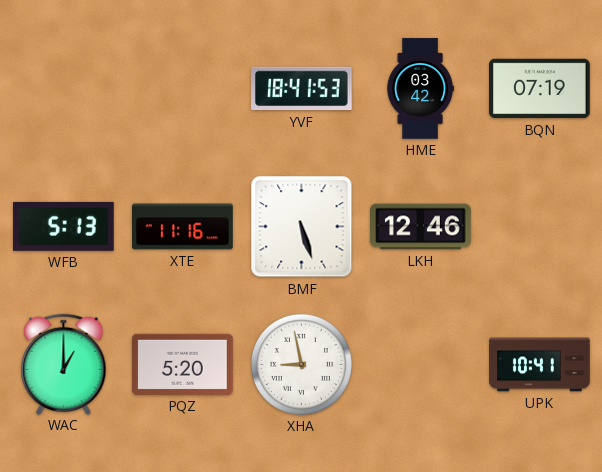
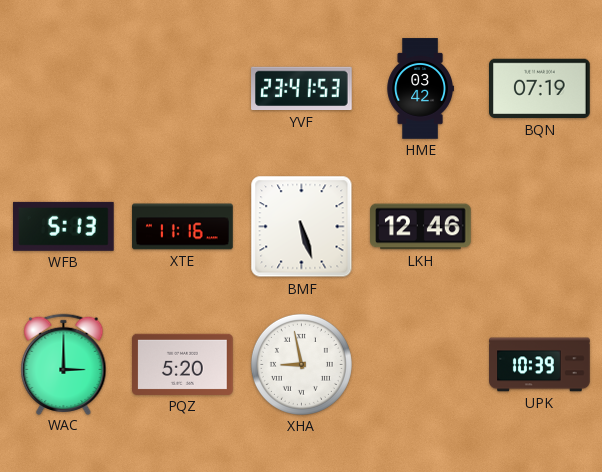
YVF: 18:41 -> 23:41
WAC: 1:00 -> 3:00
UPK: 10:41 -> 10:39
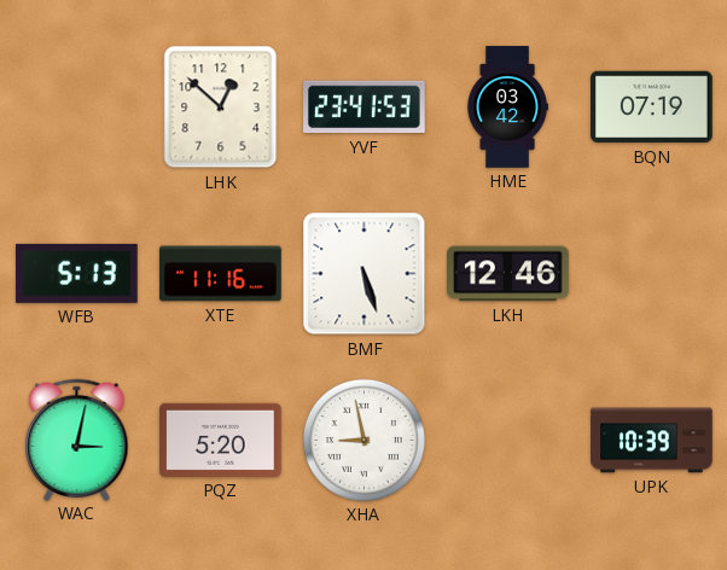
LHK: none -> 12:52
WAC: 3:00 -> 3:02
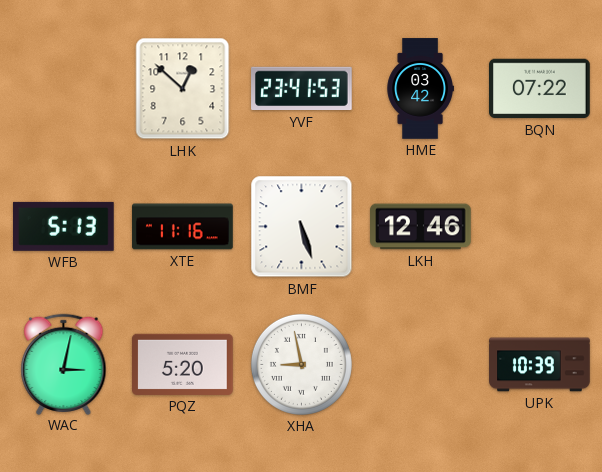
BQN: 07:19 -> 07:22
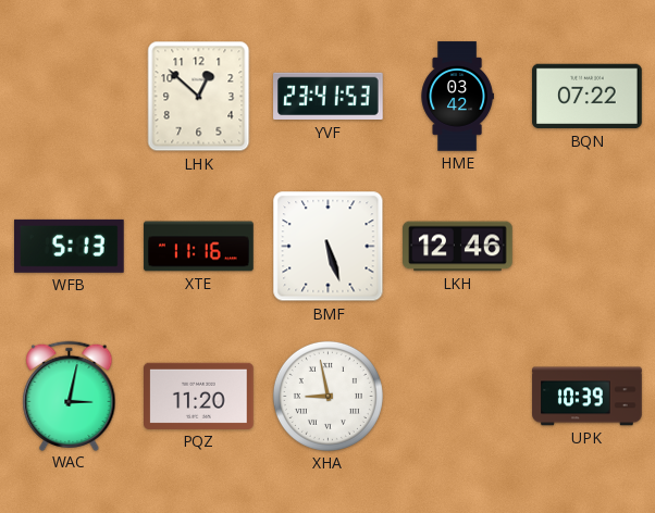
PQZ: 5:20 -> 11:20
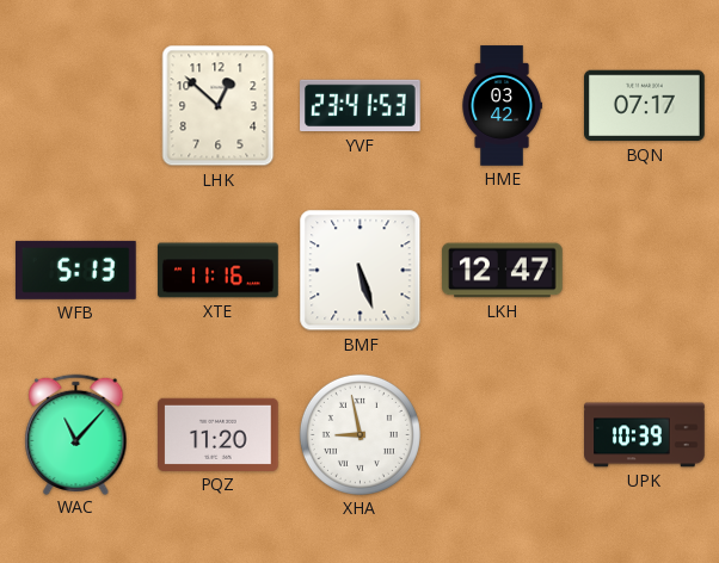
BQN: 07:22 -> 07:17
LKH: 12:46 -> 12:47
WAC: 3:02 -> 11:07
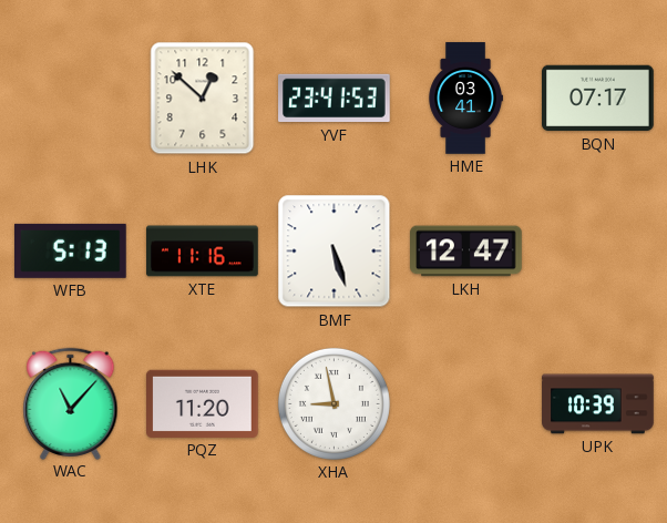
HME: 03:42 -> 03:41
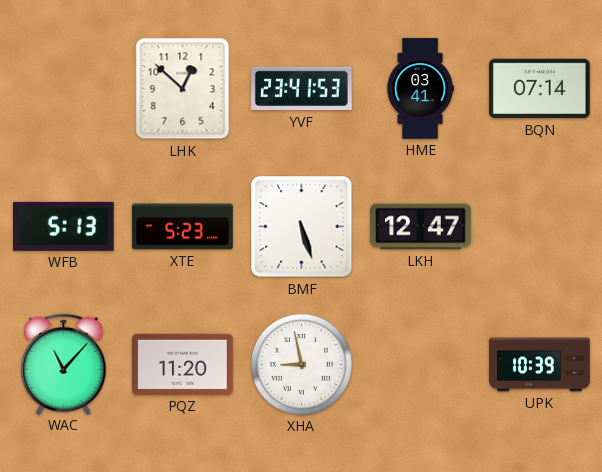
BQN: 07:17 -> 07:14
XTE: 11:16 -> 5:23
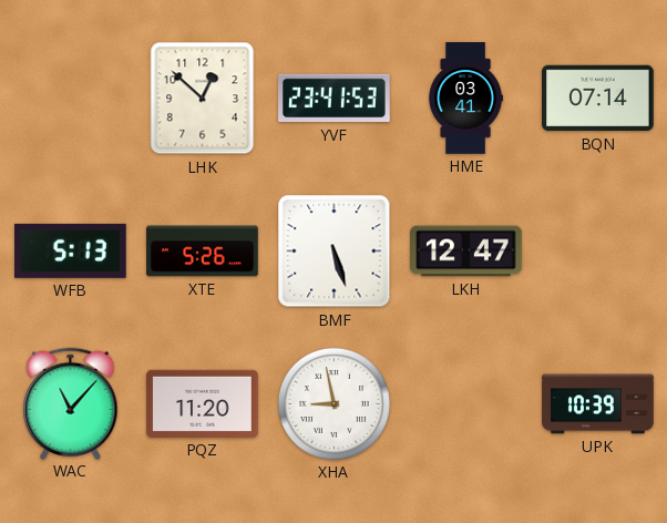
XTE: 5:23 -> 5:26
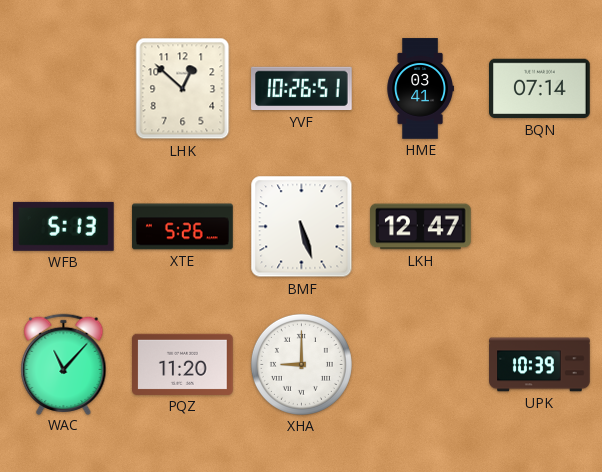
YVF: 23:41 -> 10:26
XHA: 8:58 -> 9:00
